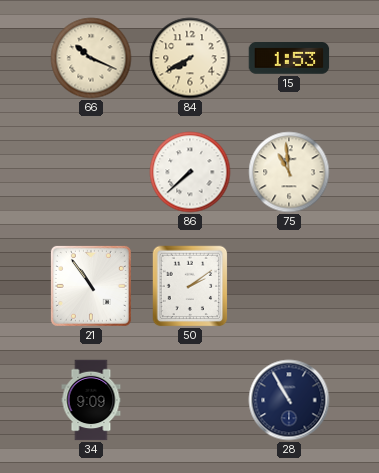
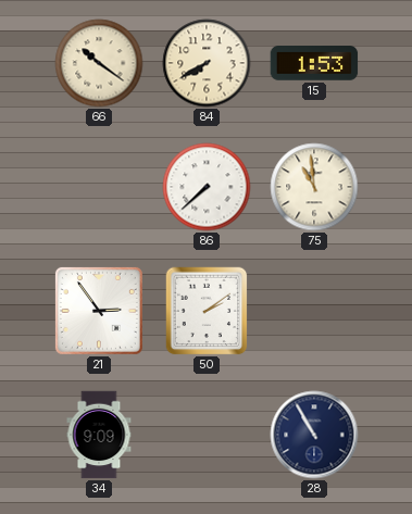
66: 10:19 -> 10:21
21: 10:54 -> 2:54
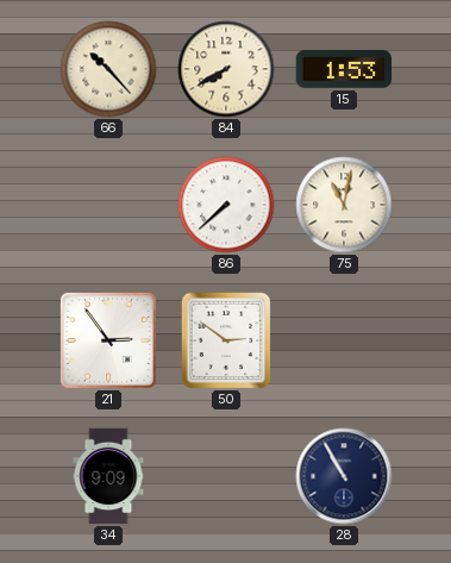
66: 10:21 -> 10:23
75: 10:59 -> 11:02
50: 2:09 -> 2:51
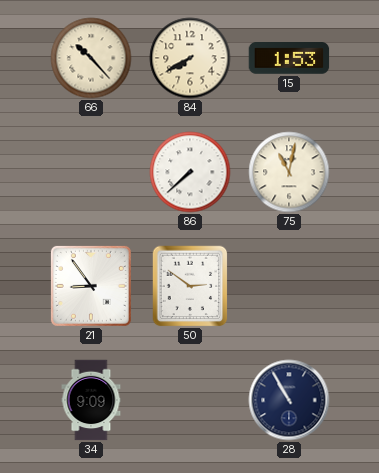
21: 2:54 -> 8:54
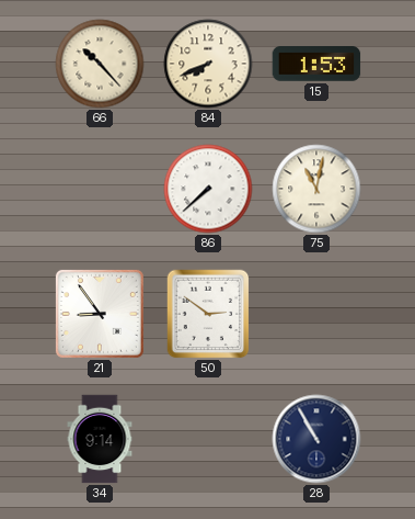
84: 7:40 -> 7:41
34: 9:09 -> 9:14
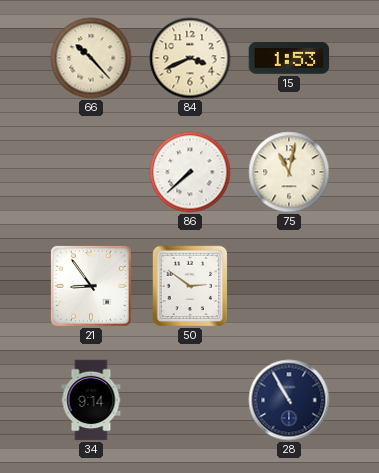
84: 7:41 -> 3:41
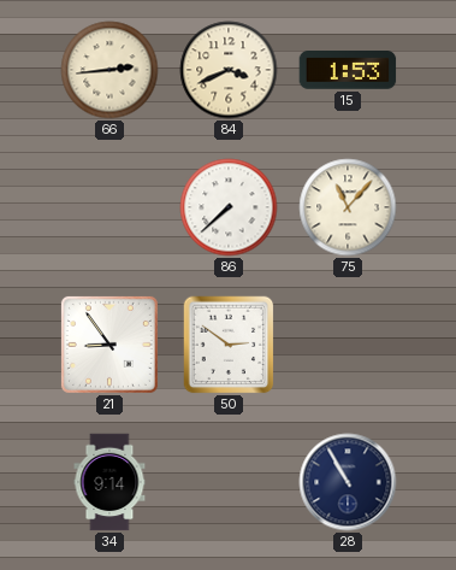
66: 10:23 -> 2:44
75: 11:02 -> 11:07
